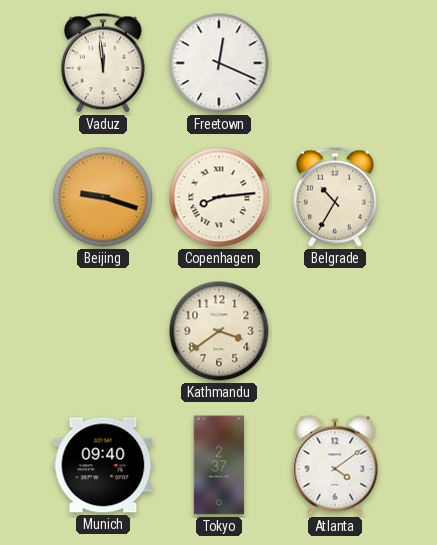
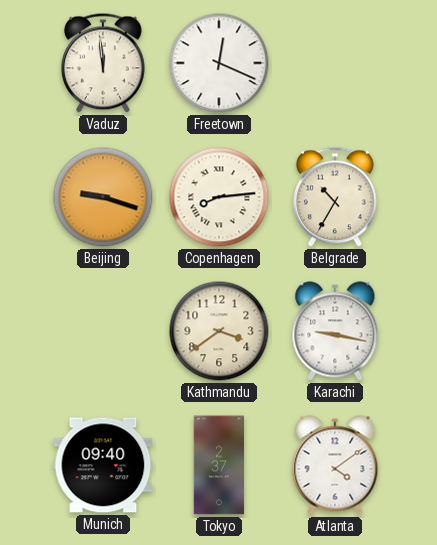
Karachi: none -> 9:17
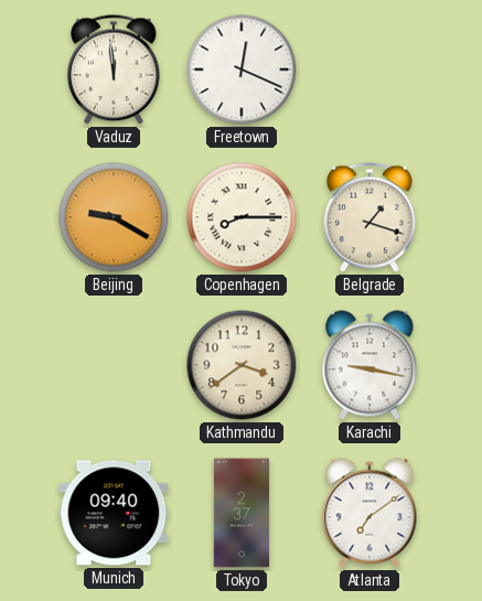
Beijing: 9:18 -> 9:20
Copenhagen: 8:14 -> 8:15
Belgrade: 10:35 -> 1:18
Atlanta: 4:09 -> 7:09
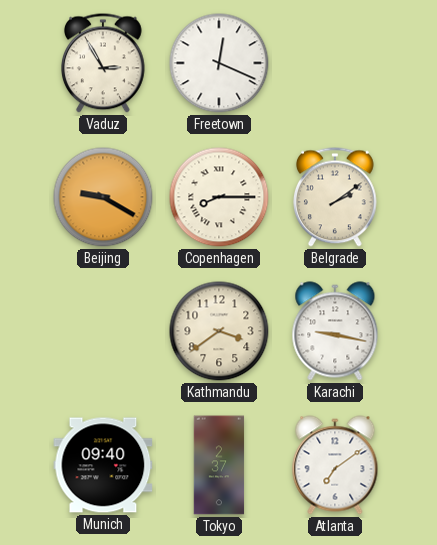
Vaduz: 11:59 -> 2:55
Belgrade: 1:18 -> 2:09
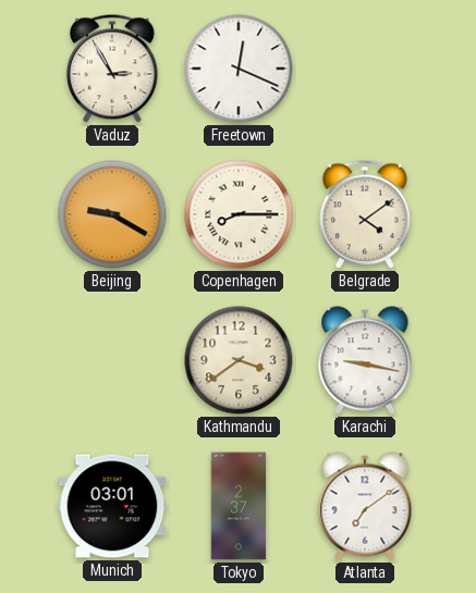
Belgrade: 2:09 -> 4:09
Munich: 09:40 -> 03:01
